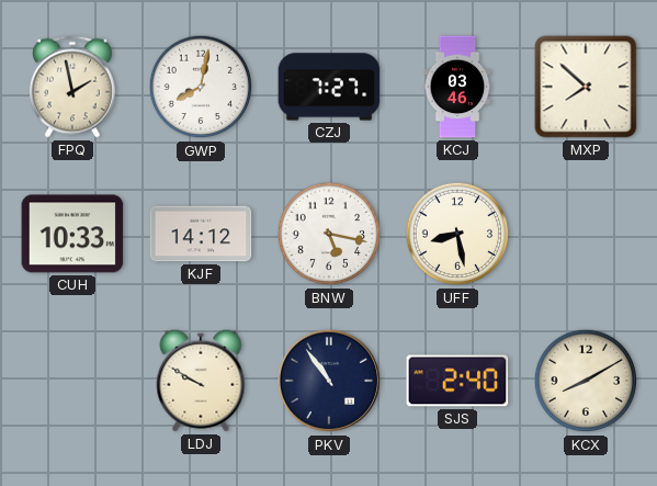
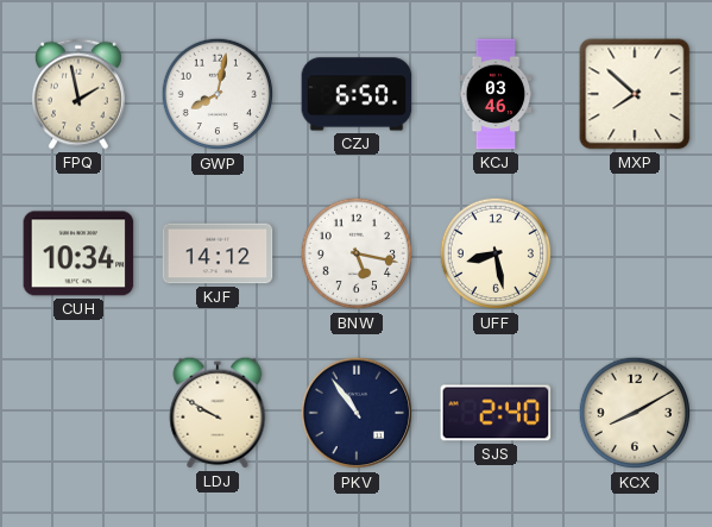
CZJ: 7:27 -> 6:50
CUH: 10:33 -> 10:34
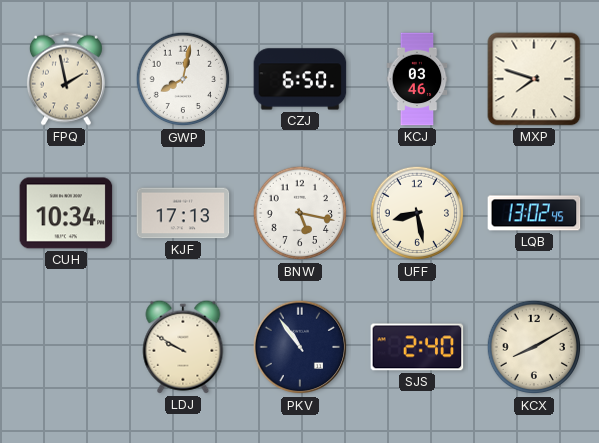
MXP: 7:52 -> 7:48
KJF: 14:12 -> 17:13
LQB: none -> 13:02
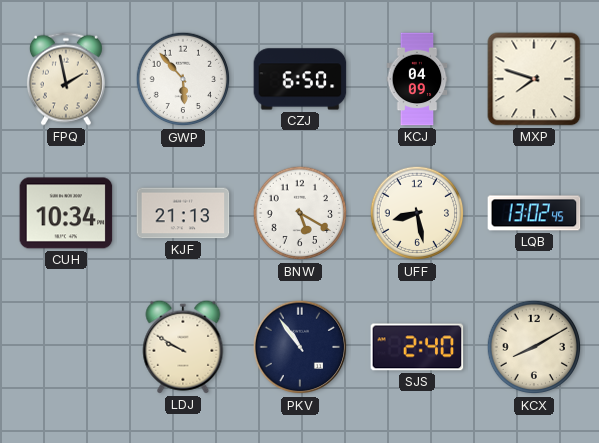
GWP: 8:02 -> 5:53
KCJ: 03:46 -> 04:09
KJF: 17:13 -> 21:13
BNW: 5:17 -> 5:20
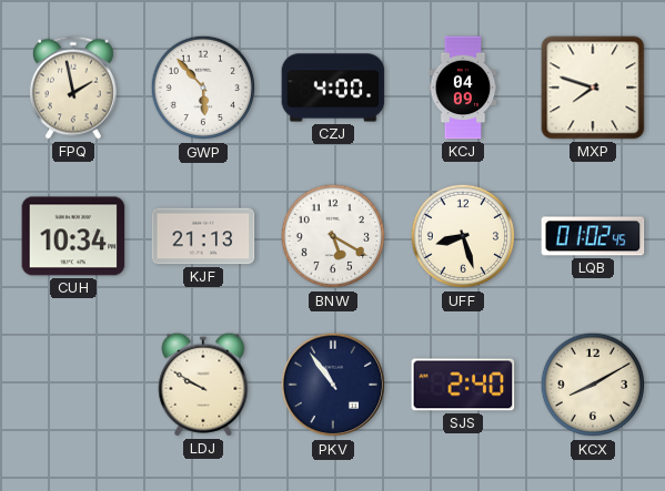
CZJ: 6:50 -> 4:00
UFF: 8:28 -> 8:27
LQB: 13:02 -> 01:02
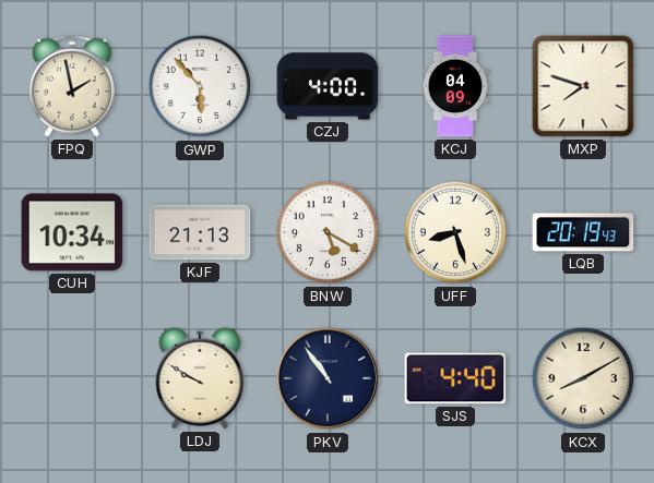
LQB: 01:02 -> 20:19
SJS: 2:40 -> 4:40
